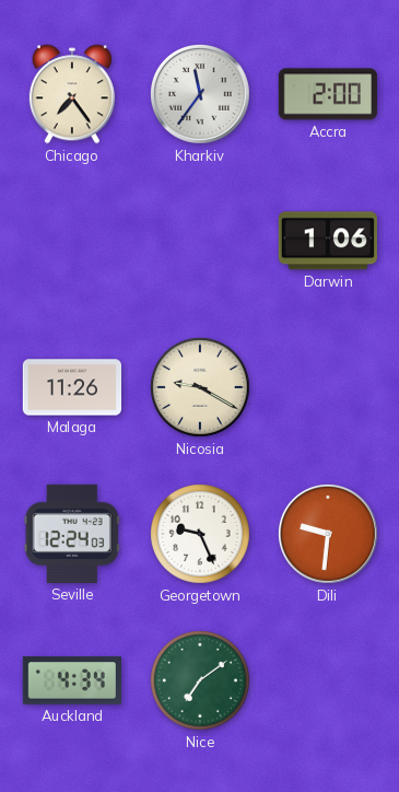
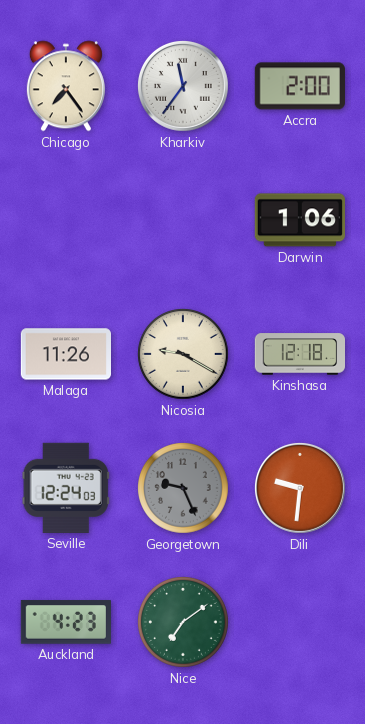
Kinshasa: none -> 12:18
Georgetown dial: white -> grey
Auckland: 4:34 -> 4:23
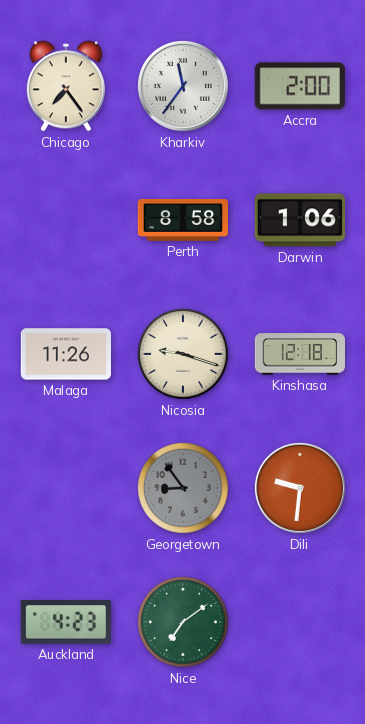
Perth: none -> 8:58
Nicosia: 9:20 -> 9:18
Seville: 12:24 -> none
Georgetown: 9:26 -> 8:54
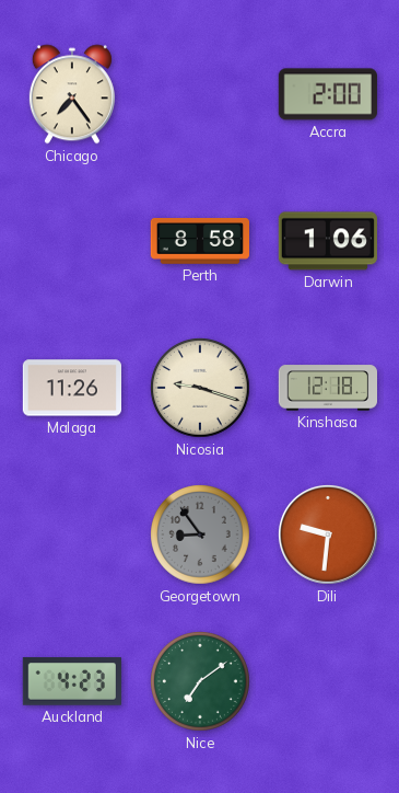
Kharkiv: 11:36 -> none
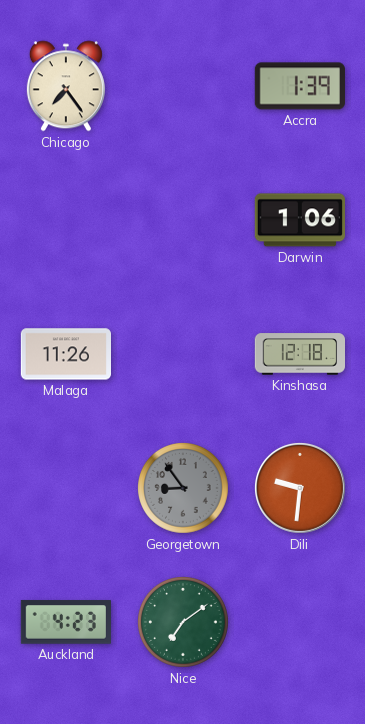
Accra: 2:00 -> 1:39
Perth: 8:58 -> none
Nicosia: 9:18 -> none
